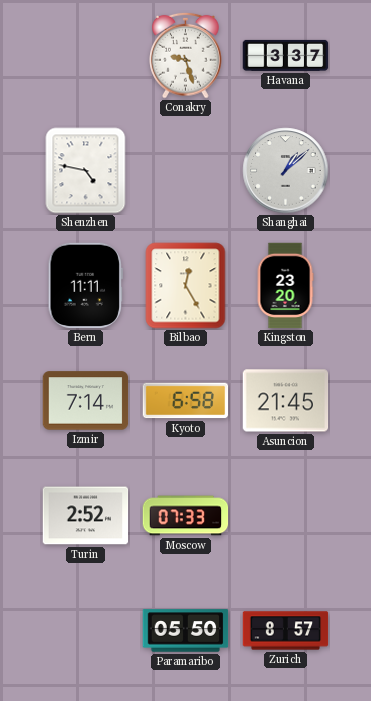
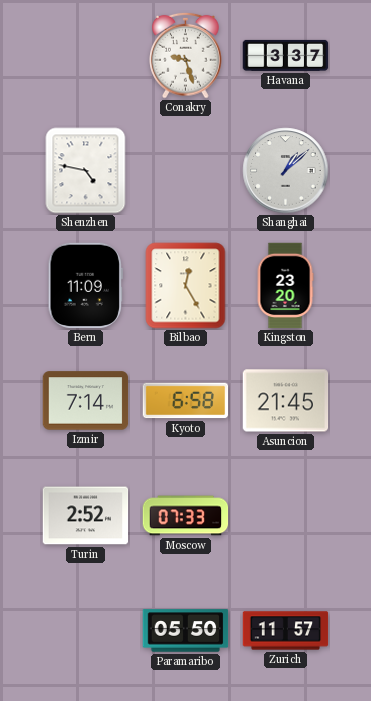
Bern: 11:11 -> 11:09
Zurich: 8:57 -> 11:57
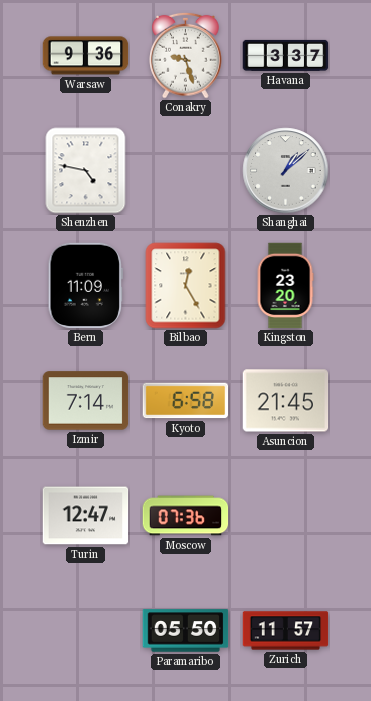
Warsaw: none -> 9:36
Turin: 2:52 -> 12:47
Moscow: 07:33 -> 07:36
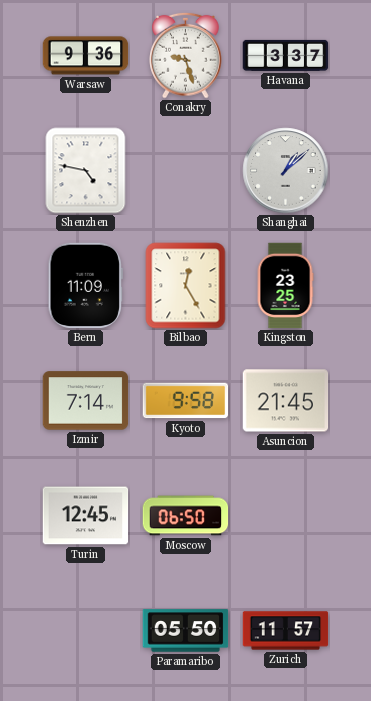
Kingston: 23:20 -> 23:25
Kyoto: 6:58 -> 9:58
Turin: 12:47 -> 12:45
Moscow: 07:36 -> 06:50
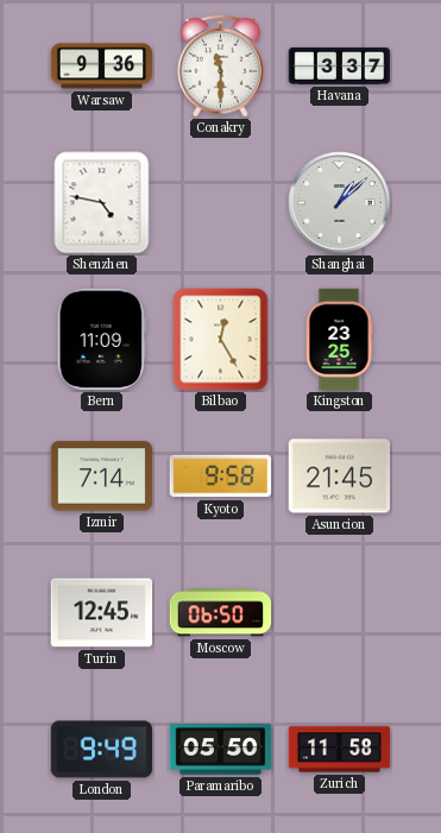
Conakry: 9:27 -> 11:30
London: none -> 9:49
Zurich: 11:57 -> 11:58
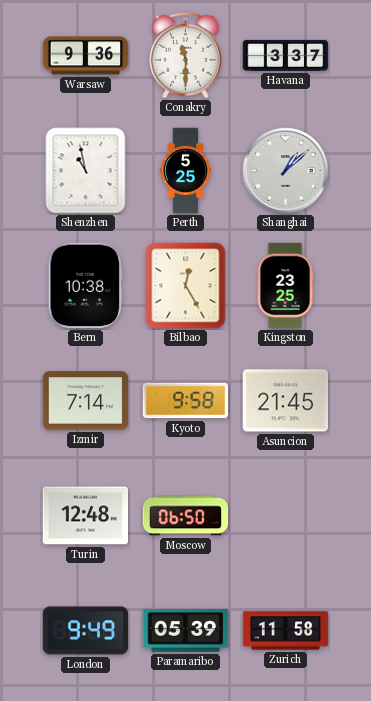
Shenzhen: 4:47 -> 10:58
Perth: none -> 5:25
Bern: 11:09 -> 10:38
Turin: 12:45 -> 12:48
Paramaribo: 05:50 -> 05:39
